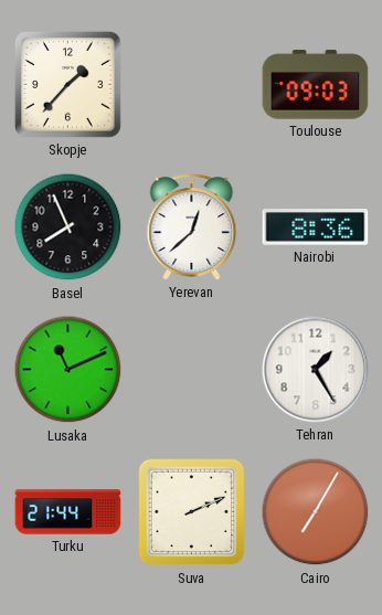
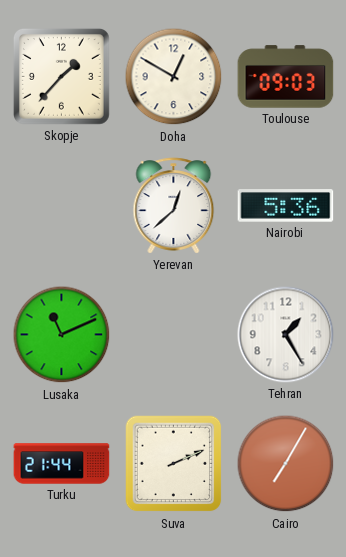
Doha: none -> 12:50
Basel: 7:56 -> none
Nairobi: 8:36 -> 5:36
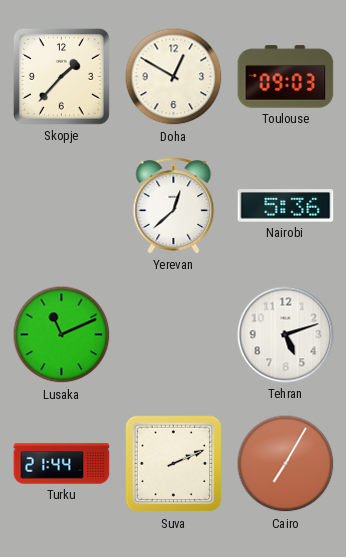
Tehran: 1:25 -> 5:12
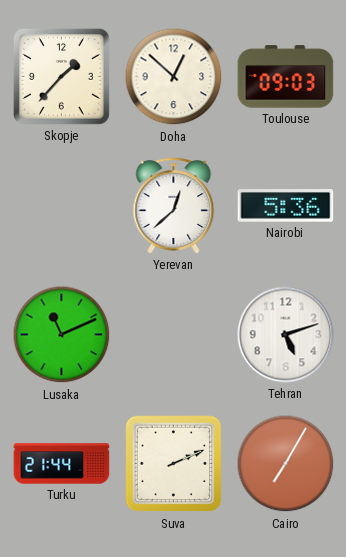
Doha: 12:50 -> 12:52
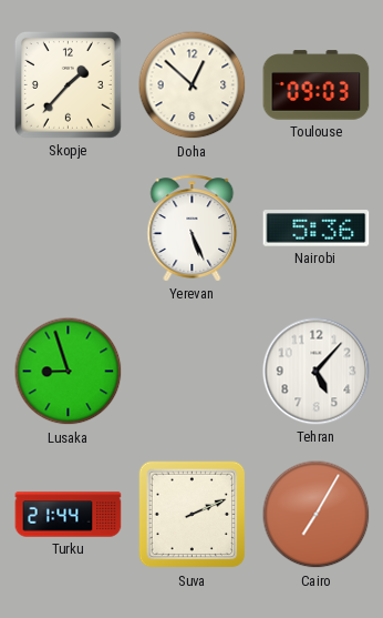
Yerevan: 12:38 -> 5:26
Lusaka: 11:11 -> 8:57
Tehran: 5:12 -> 5:07
